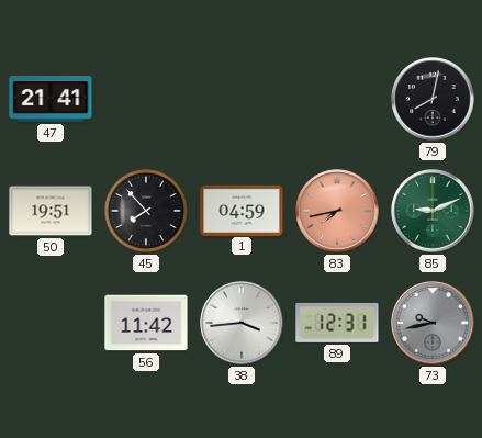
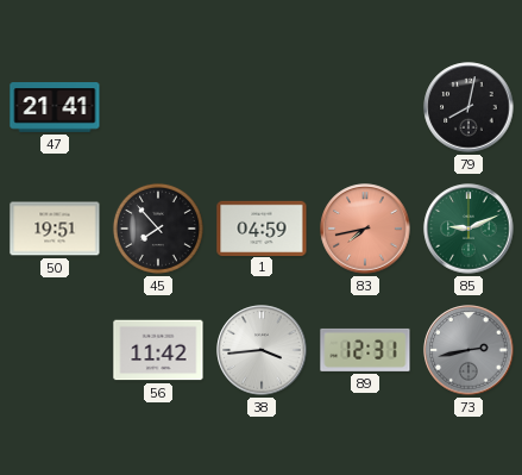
73: 9:43 -> 2:43
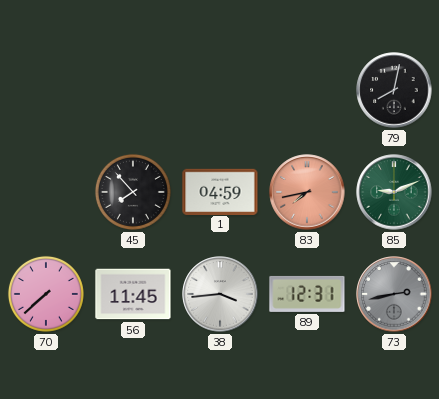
47: 21:41 -> none
50: 19:51 -> none
70: none -> 7:38
56: 11:42 -> 11:45
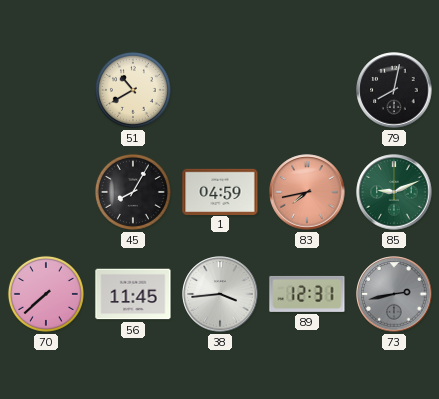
51: none -> 10:40
45: 7:53 -> 8:05
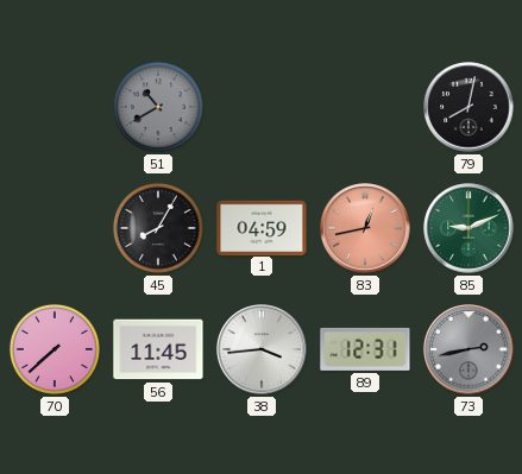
51 dial: cream -> grey
83: 7:43 -> 12:43
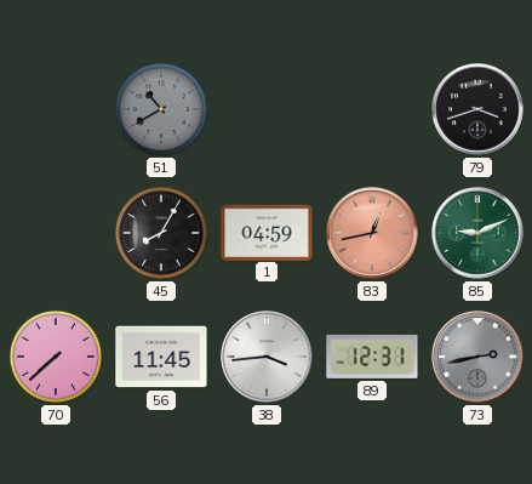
79: 8:02 -> 3:42
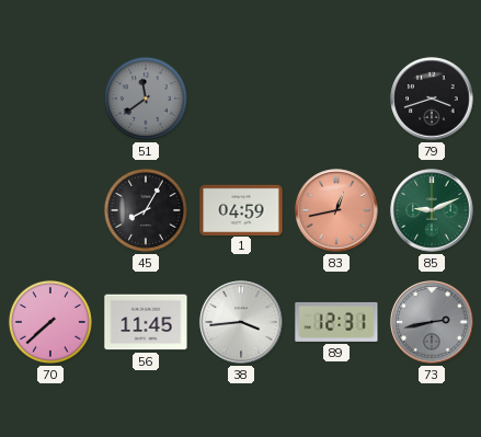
51: 10:40 -> 11:39
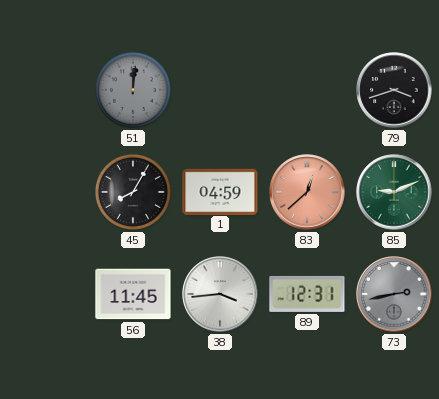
51: 11:39 -> 12:01
83: 12:43 -> 12:38
70: 7:38 -> none
